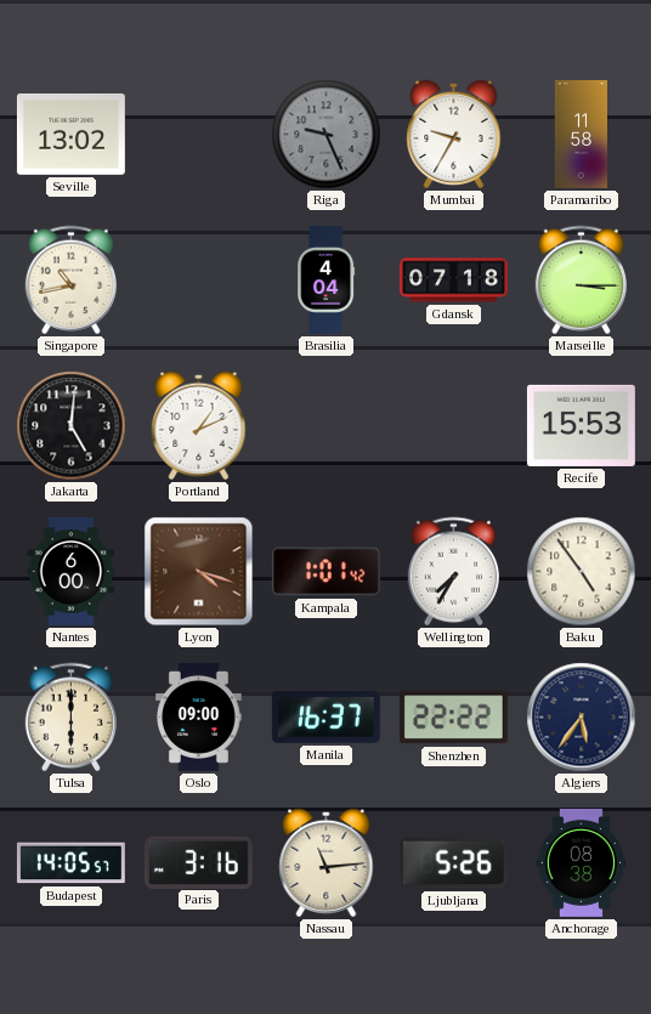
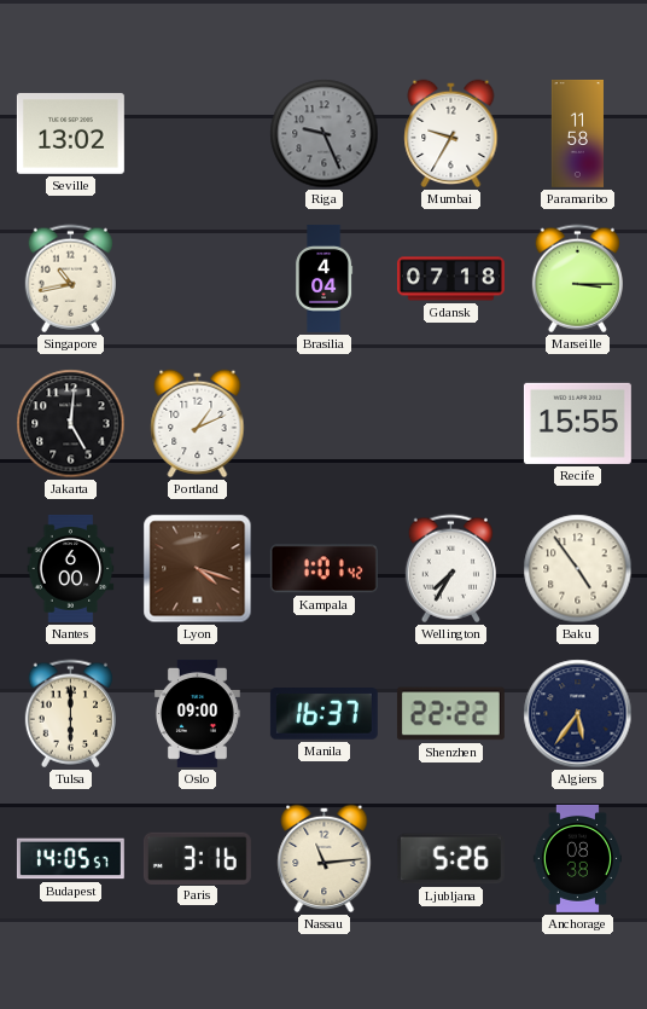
Recife: 15:53 -> 15:55
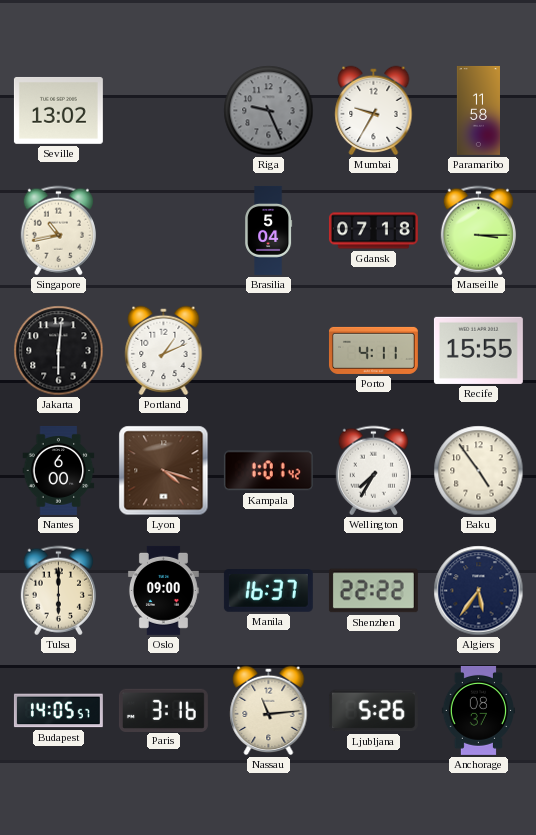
Brasilia: 4:04 -> 5:04
Jakarta: 5:01 -> 6:01
Porto: none -> 4:11
Anchorage: 08:38 -> 08:37
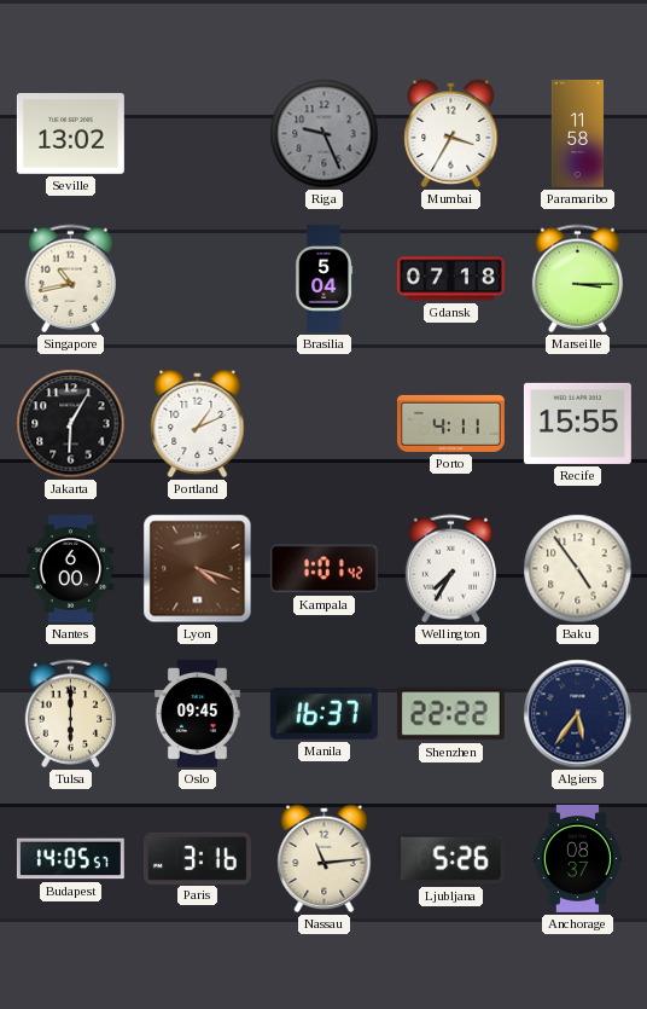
Mumbai: 9:35 -> 3:35
Jakarta: 6:01 -> 6:05
Oslo: 09:00 -> 09:45
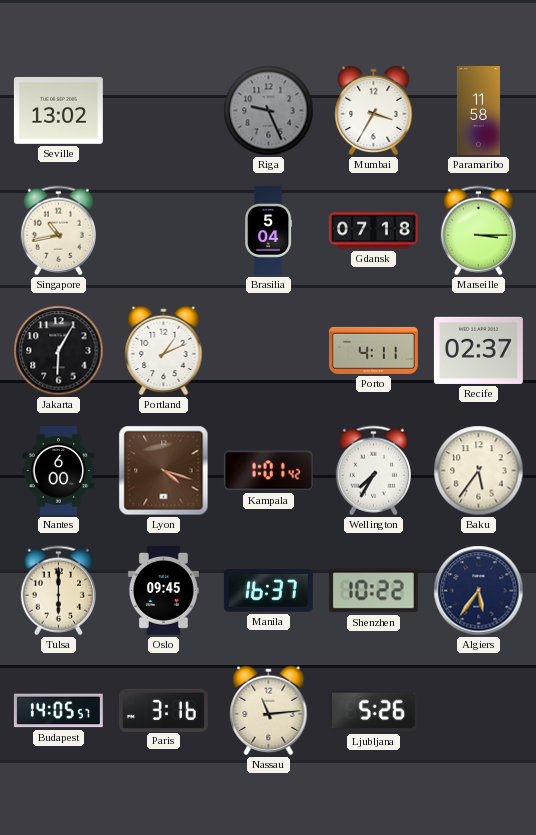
Recife: 15:55 -> 02:37
Baku: 4:54 -> 5:36
Shenzhen: 22:22 -> 10:22
Anchorage: 08:37 -> none
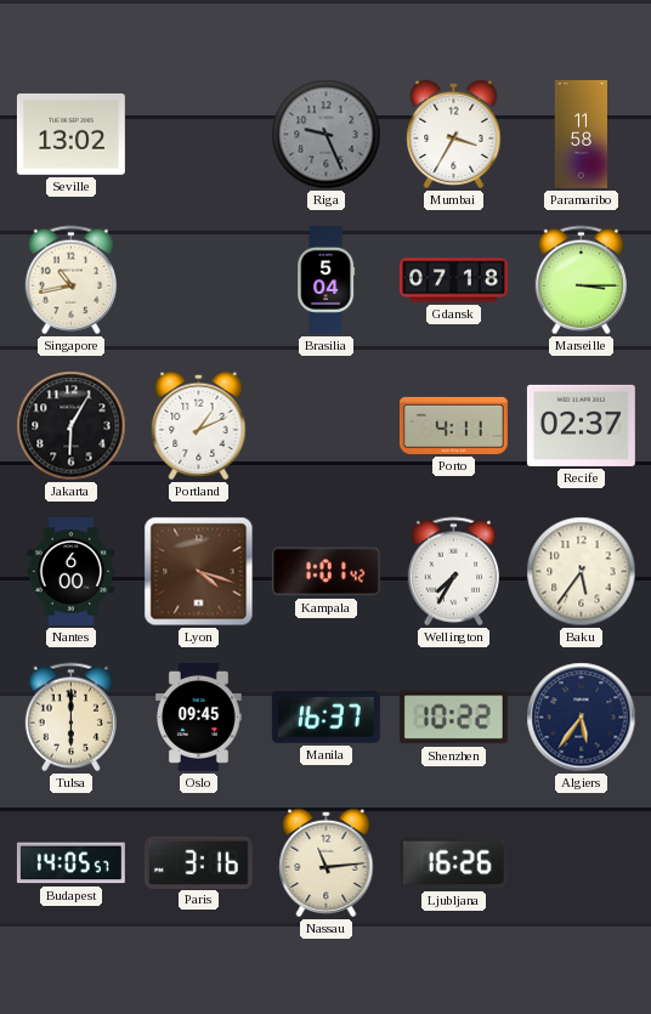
Ljubljana: 5:26 -> 16:26
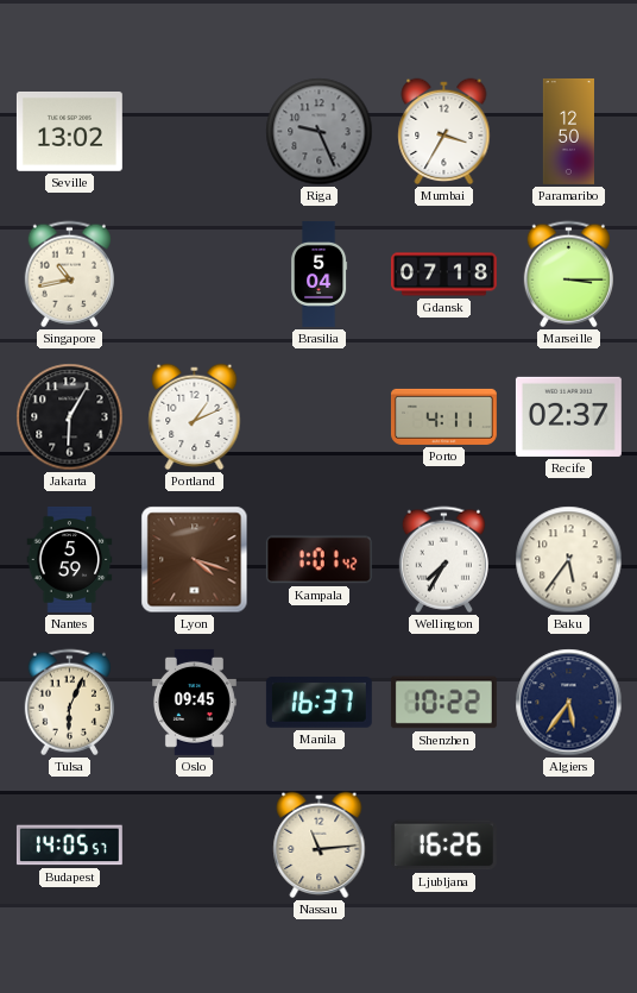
Paramaribo: 11:58 -> 12:50
Nantes: 6:00 -> 5:59
Tulsa: 6:00 -> 6:04
Paris: 3:16 -> none
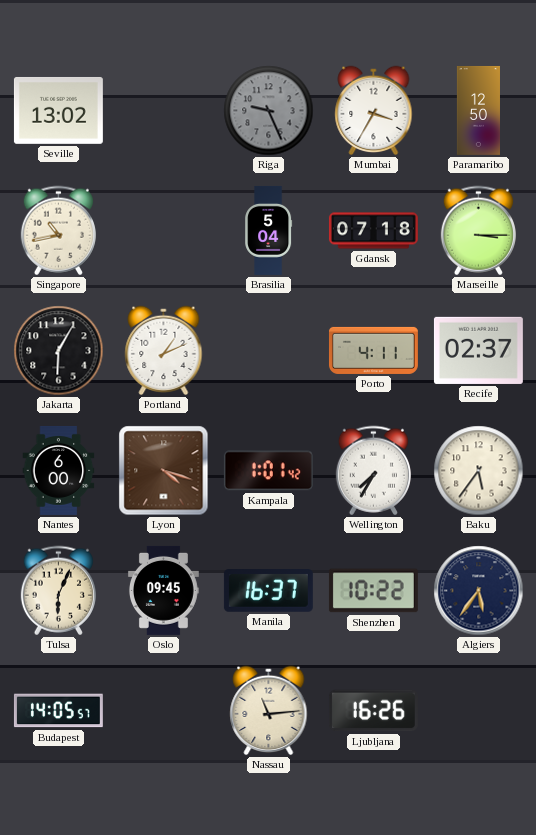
Nantes: 5:59 -> 6:00
